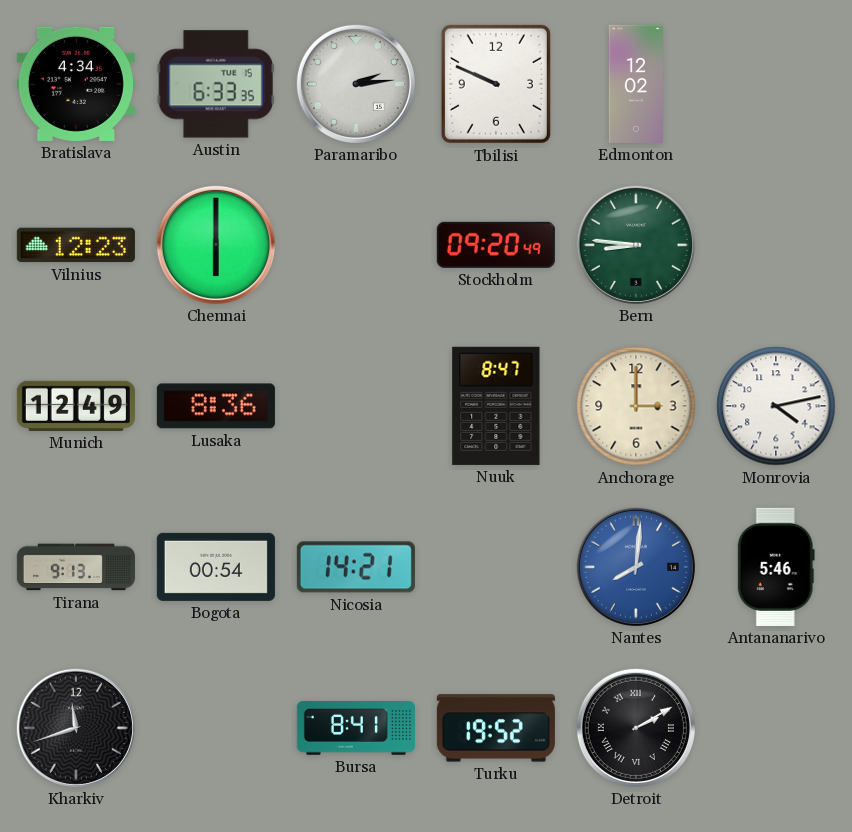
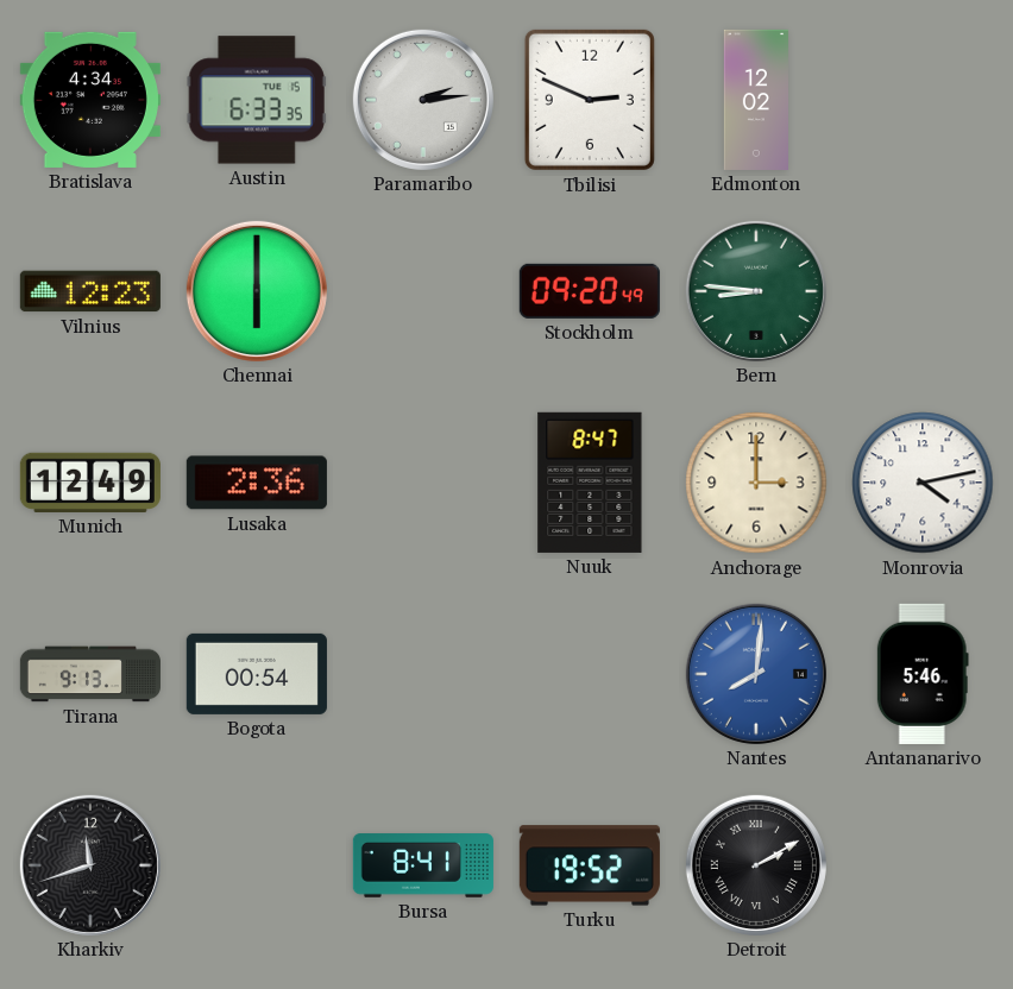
Tbilisi: 9:49 -> 2:49
Lusaka: 8:36 -> 2:36
Nicosia: 14:21 -> none
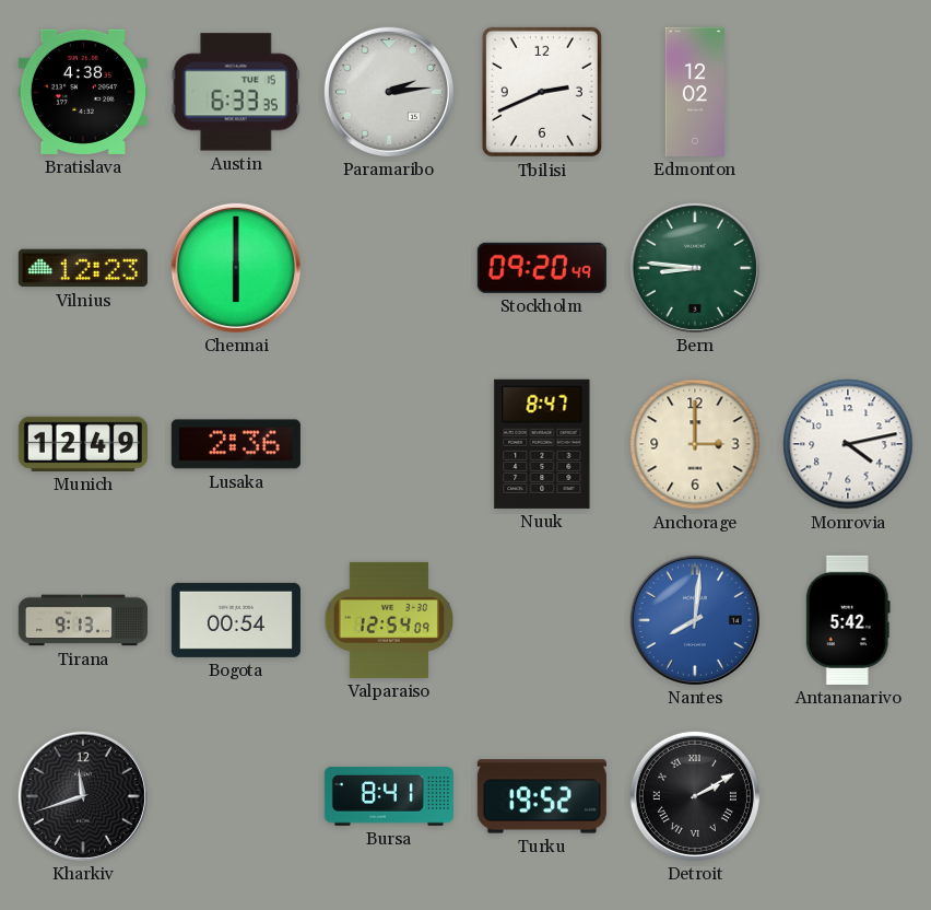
Bratislava: 4:34 -> 4:38
Tbilisi: 2:49 -> 2:41
Valparaiso: none -> 12:54
Antananarivo: 5:46 -> 5:42
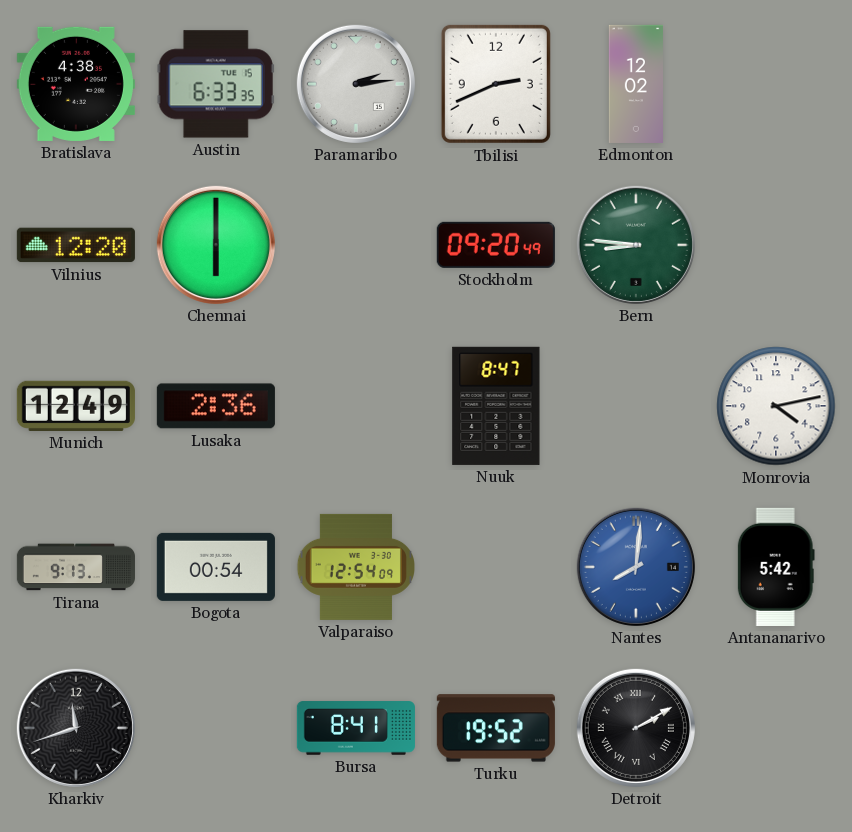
Vilnius: 12:23 -> 12:20
Anchorage: 3:00 -> none
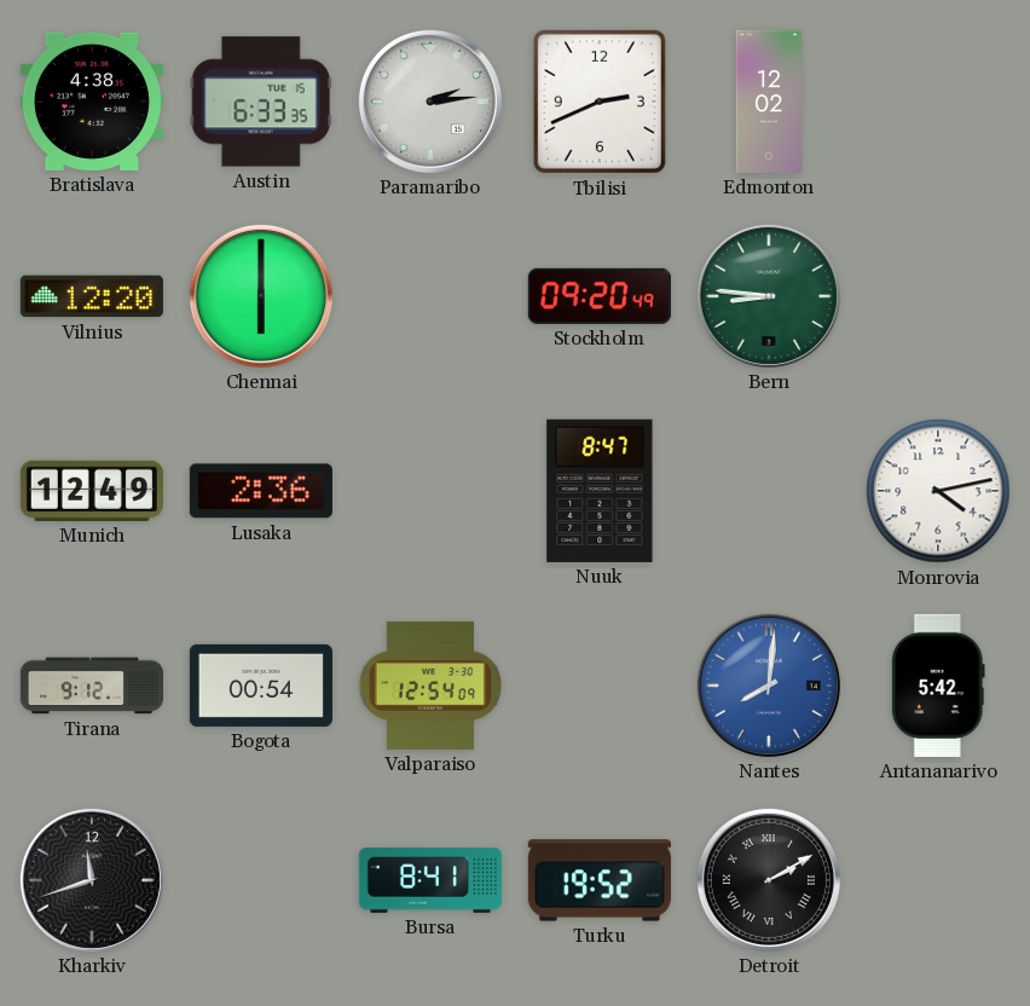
Tirana: 9:13 -> 9:12
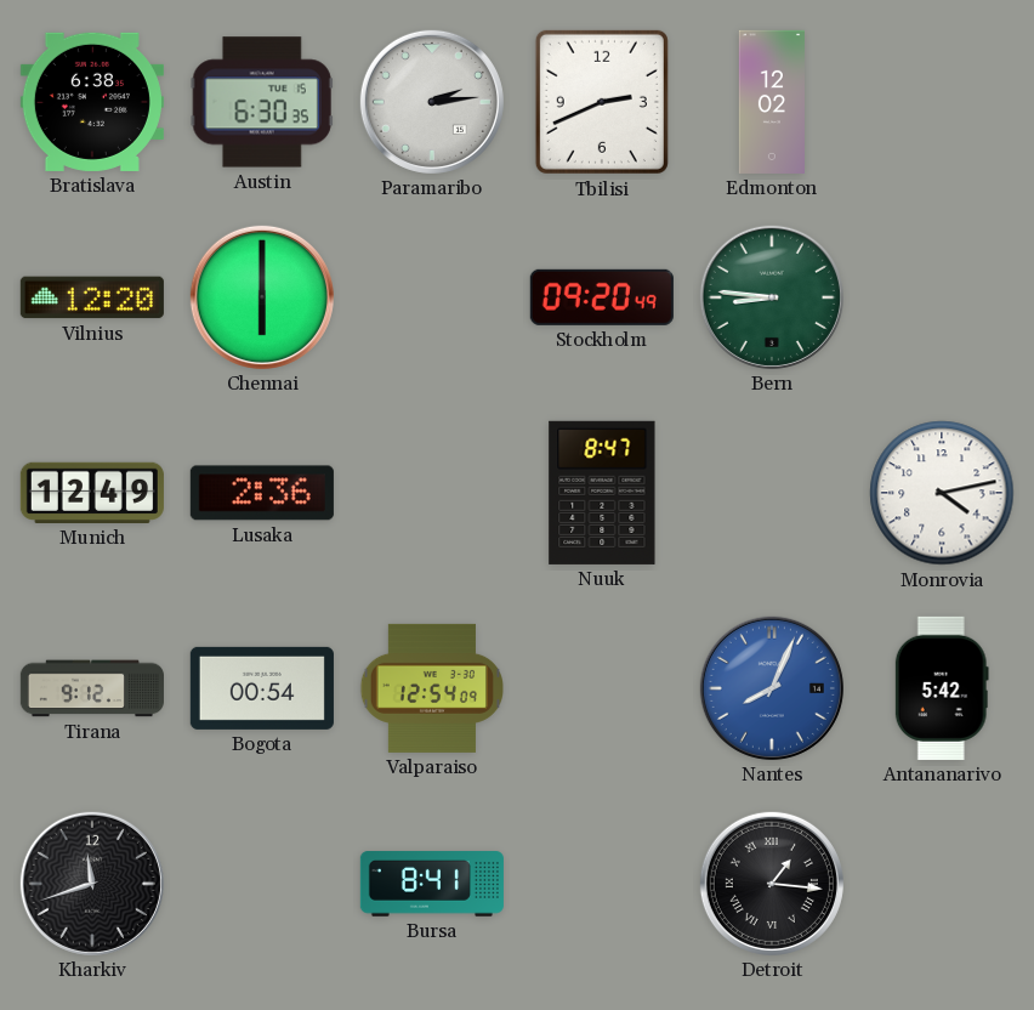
Bratislava: 4:38 -> 6:38
Austin: 6:33 -> 6:30
Nantes: 8:01 -> 8:04
Turku: 19:52 -> none
Detroit: 2:10 -> 1:16
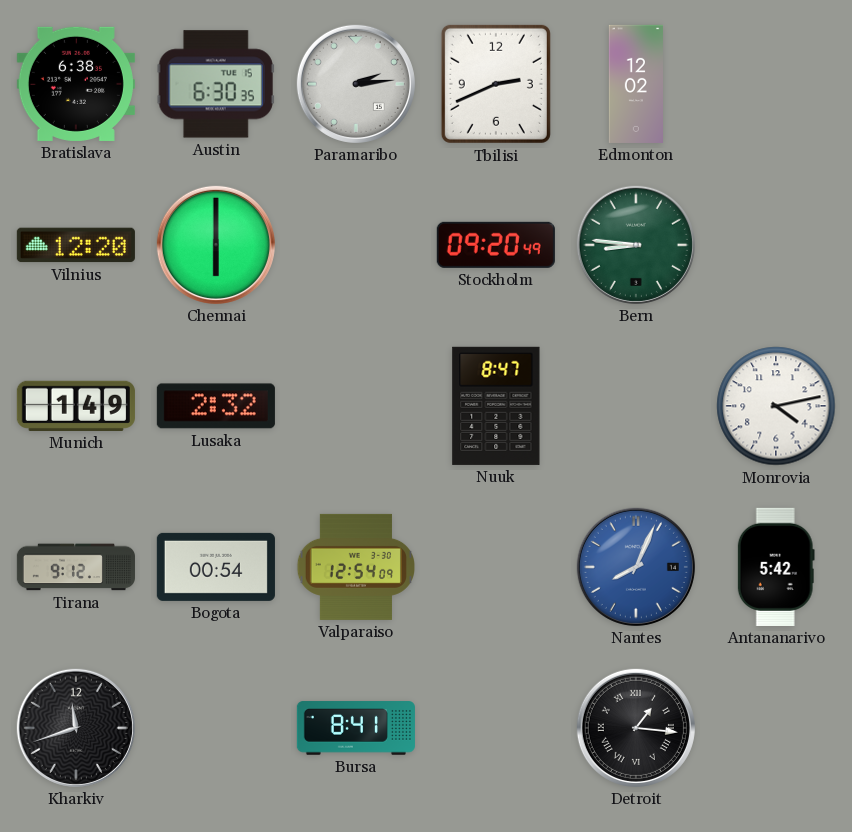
Munich: 12:49 -> 1:49
Lusaka: 2:36 -> 2:32
